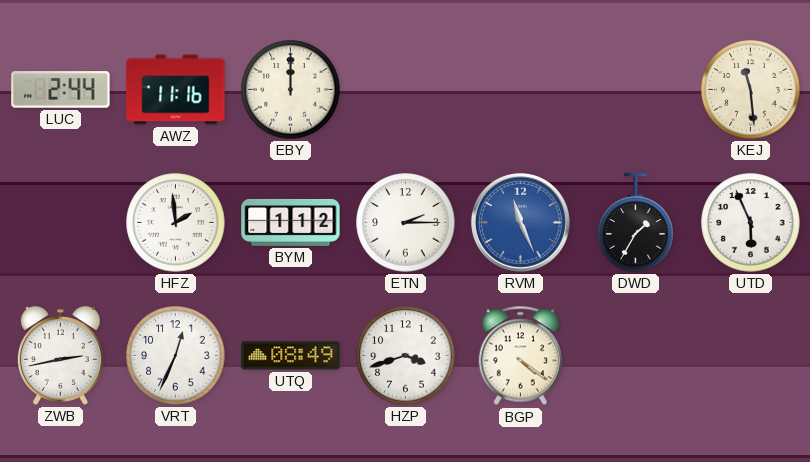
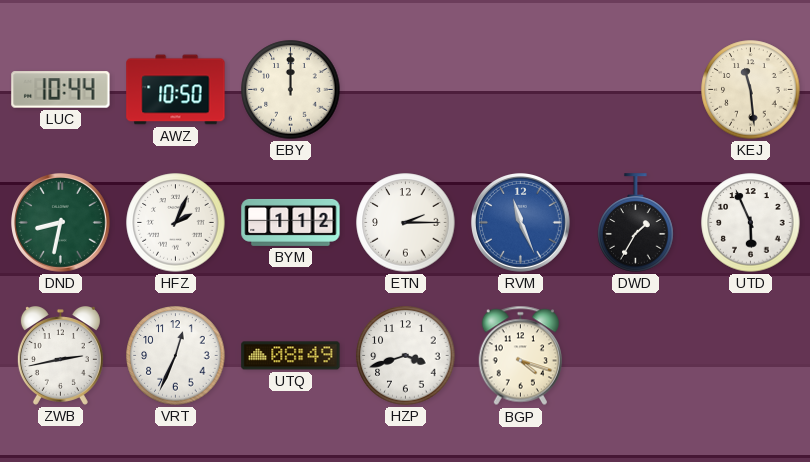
LUC: 2:44 -> 10:44
AWZ: 11:16 -> 10:50
DND: none -> 8:32
HFZ: 1:59 -> 2:04
BGP: 4:21 -> 4:18
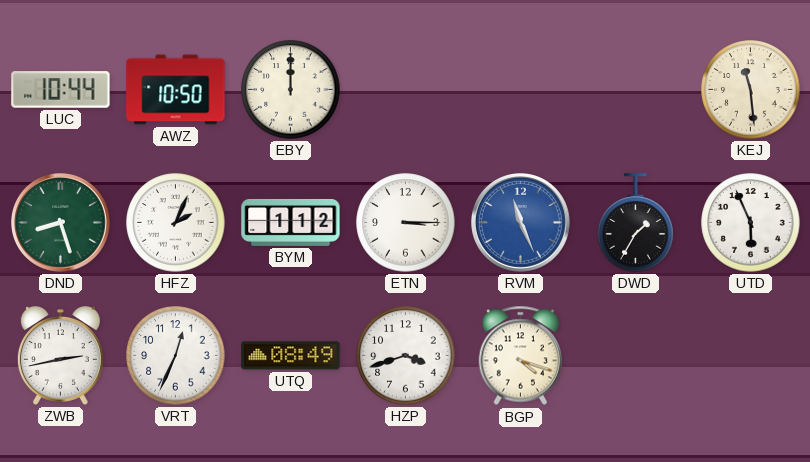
DND: 8:32 -> 8:27
ETN: 2:15 -> 3:15
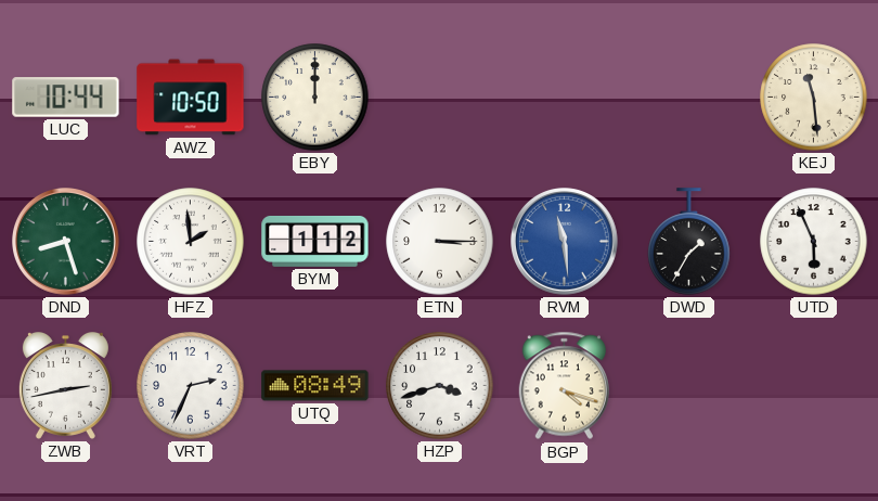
HFZ: 2:04 -> 1:59
RVM: 11:26 -> 11:29
VRT: 12:34 -> 2:34
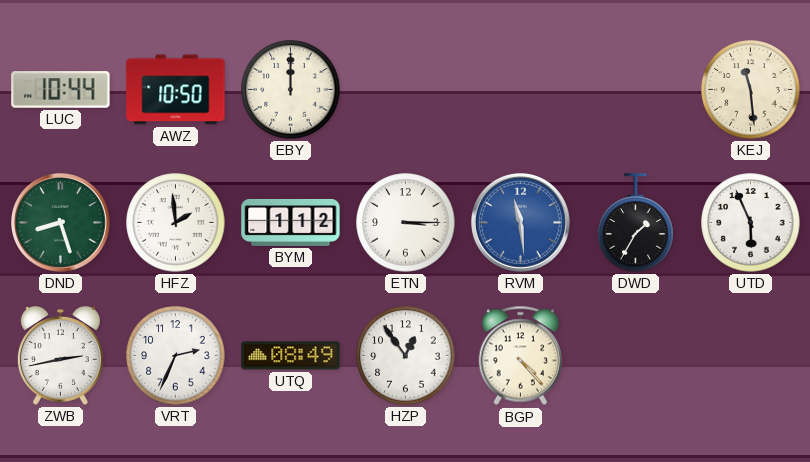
HZP: 3:42 -> 12:54
BGP: 4:18 -> 4:23
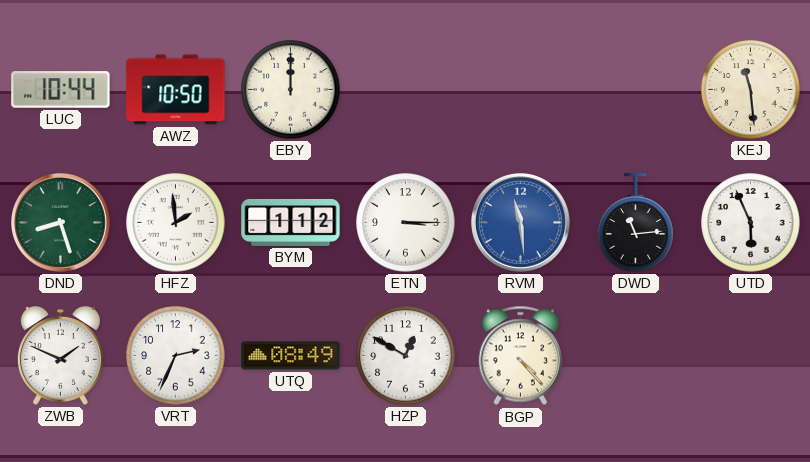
DWD: 1:35 -> 11:14
ZWB: 2:43 -> 1:49
HZP: 12:54 -> 12:50
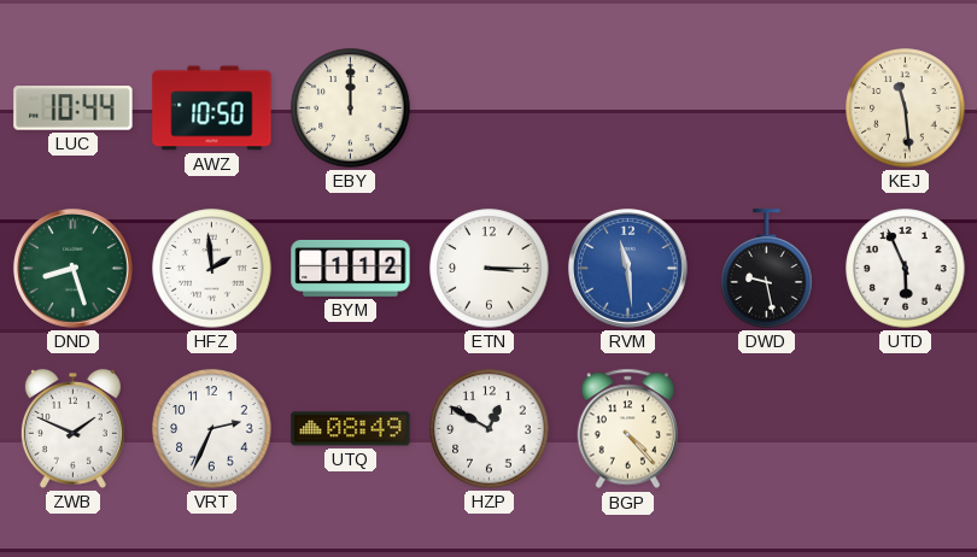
DWD: 11:14 -> 9:28
